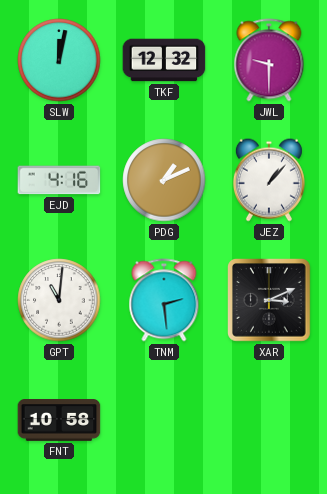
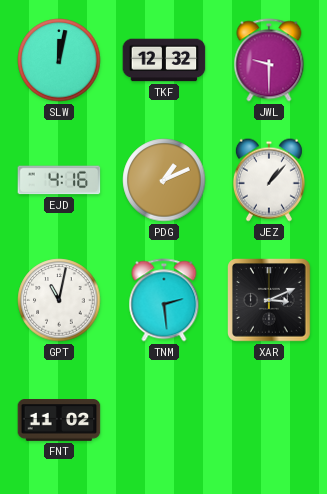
GPT: 11:01 -> 11:02
FNT: 10:58 -> 11:02
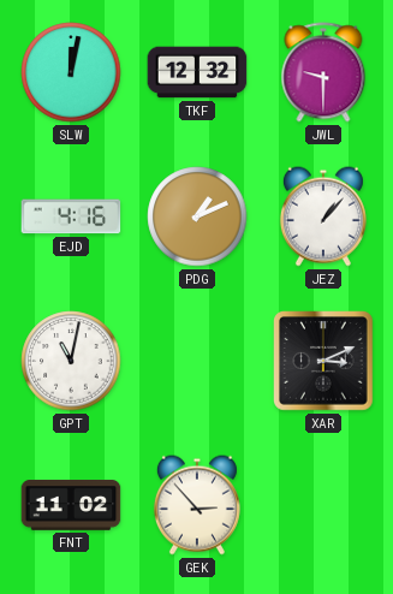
TNM: 2:29 -> none
GEK: none -> 2:53
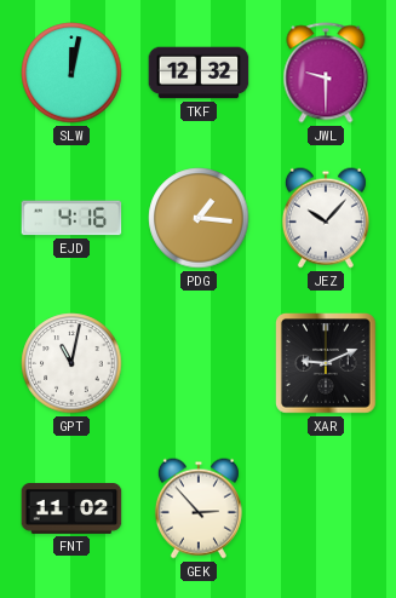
PDG: 1:11 -> 1:16
JEZ: 1:07 -> 10:07
XAR: 3:11 -> 9:11
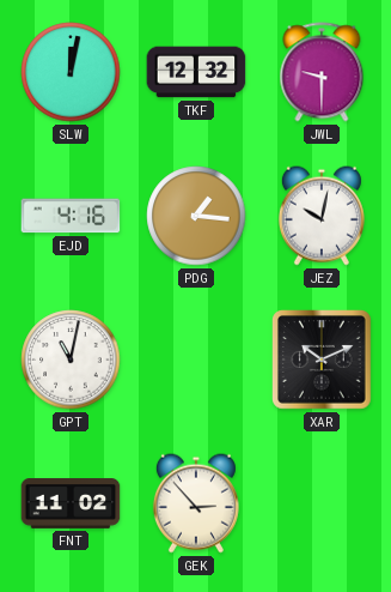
JEZ: 10:07 -> 10:02
XAR: 9:11 -> 10:11
